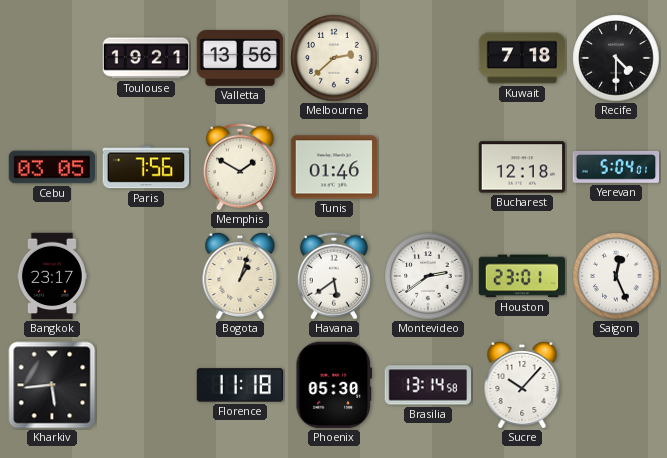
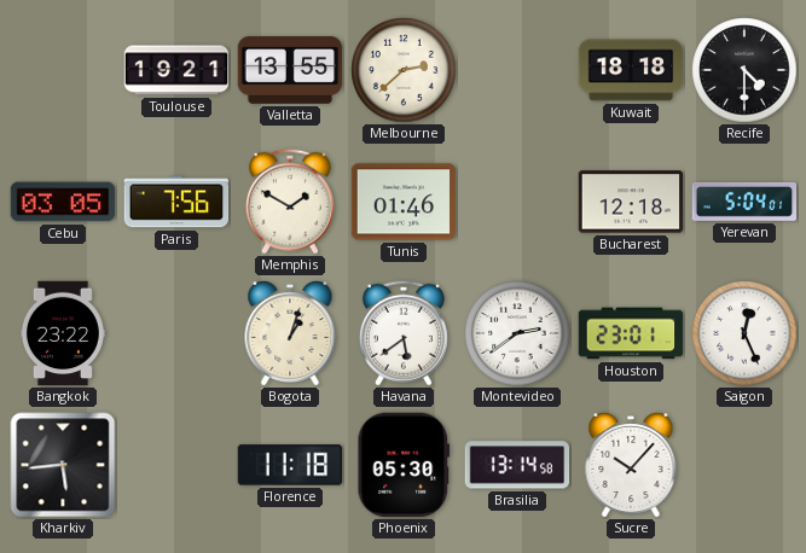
Valletta: 13:56 -> 13:55
Kuwait: 7:18 -> 18:18
Bangkok: 23:17 -> 23:22
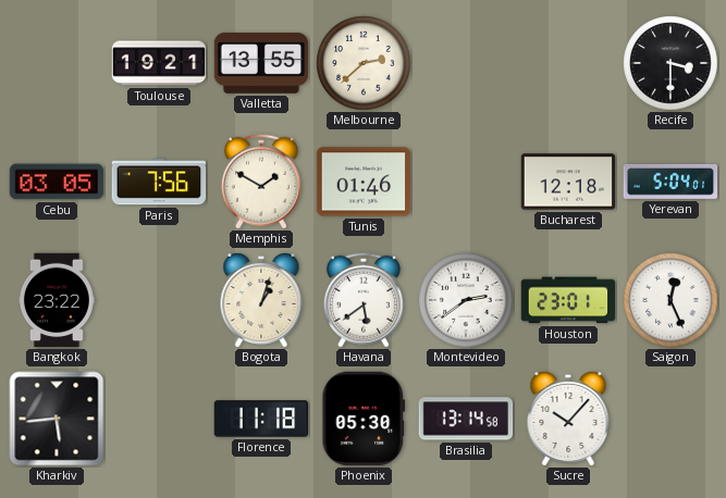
Kuwait: 18:18 -> none
Recife: 4:30 -> 3:30
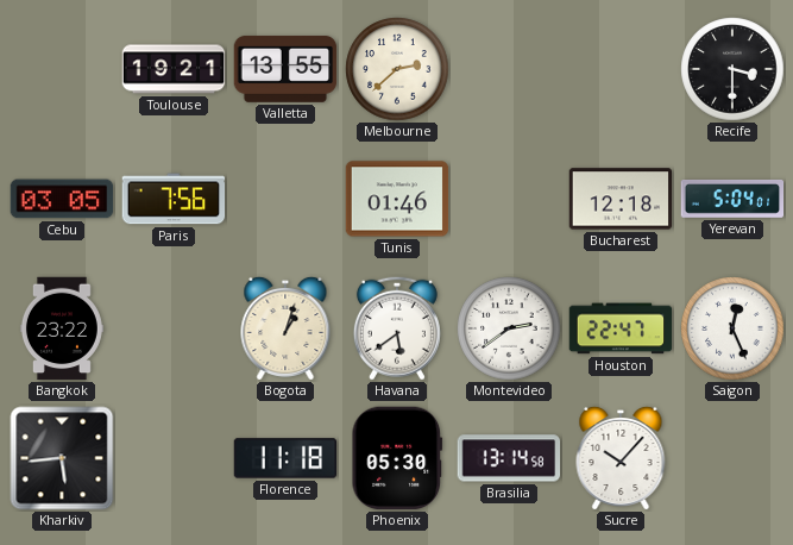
Memphis: 1:50 -> none
Houston: 23:01 -> 22:47
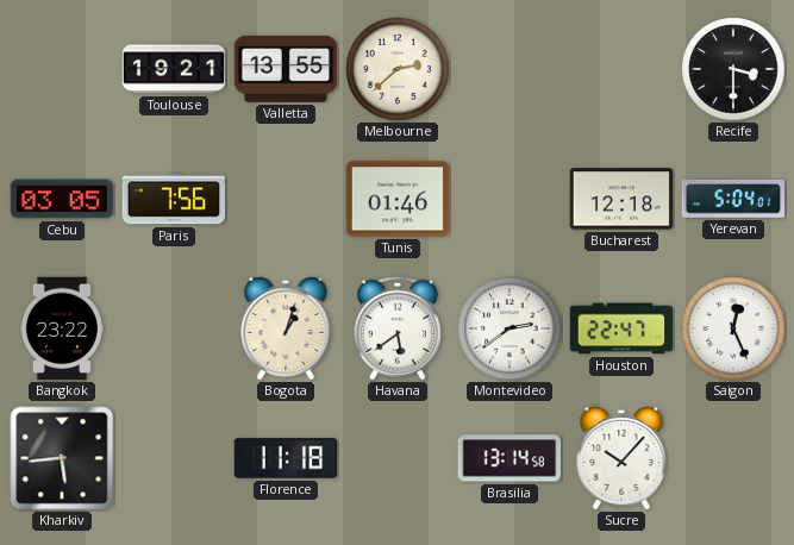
Phoenix: 05:30 -> none
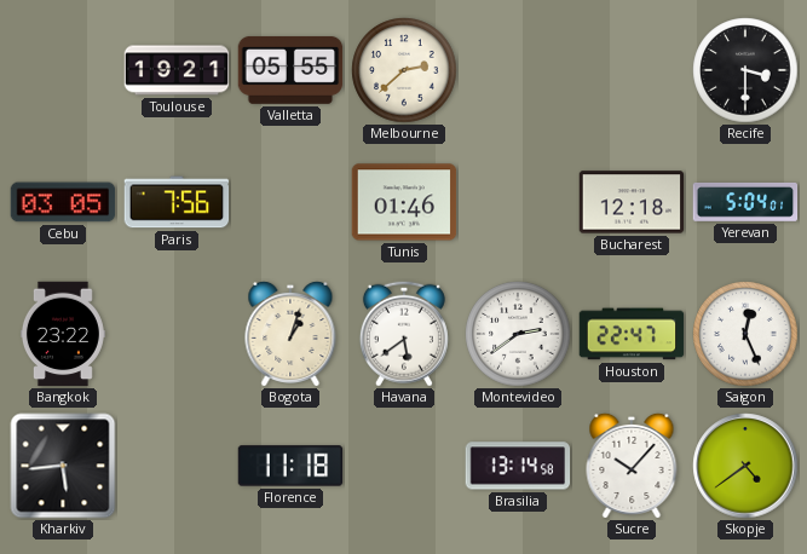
Valletta: 13:55 -> 05:55
Skopje: none -> 4:39
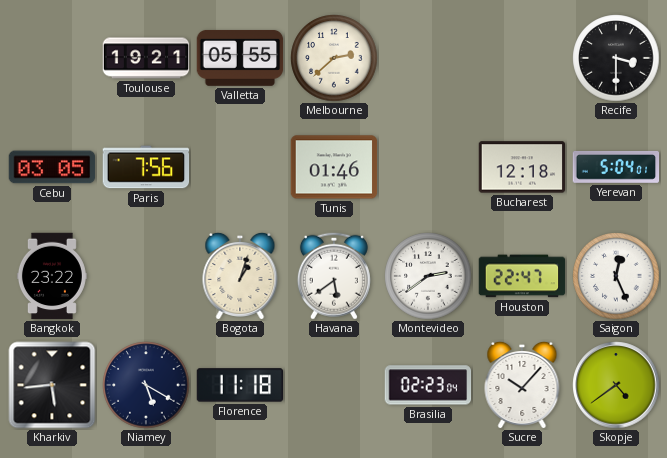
Niamey: none -> 5:20
Brasilia: 13:14 -> 02:23
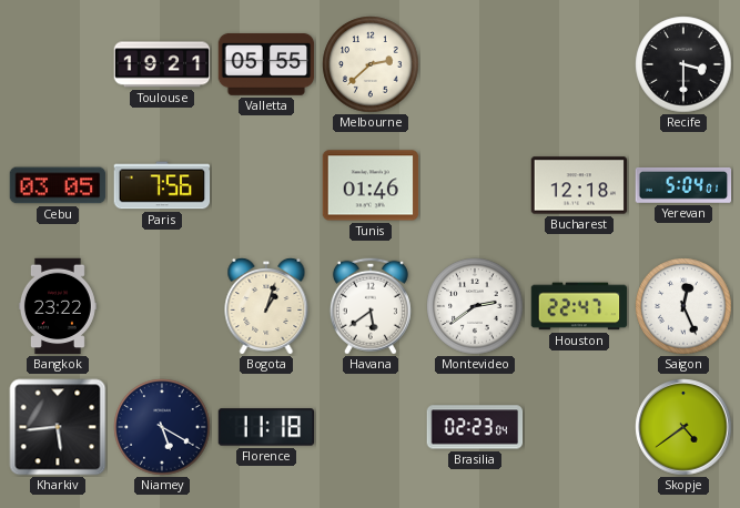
Sucre: 10:07 -> none
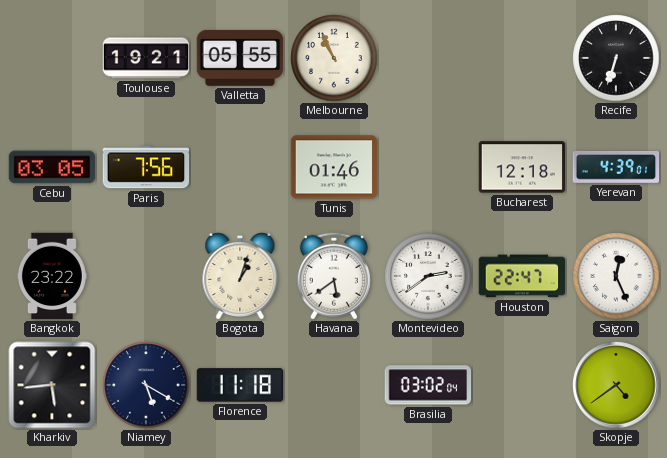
Melbourne: 2:38 -> 10:56
Recife: 3:30 -> 6:33
Yerevan: 5:04 -> 4:39
Brasilia: 02:23 -> 03:02
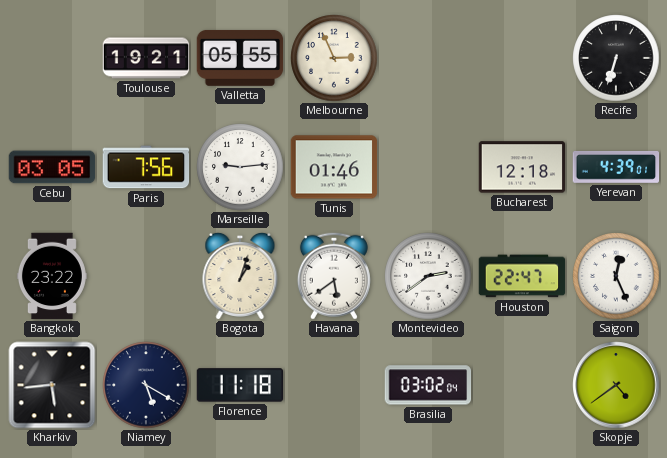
Melbourne: 10:56 -> 2:56
Marseille: none -> 9:14
